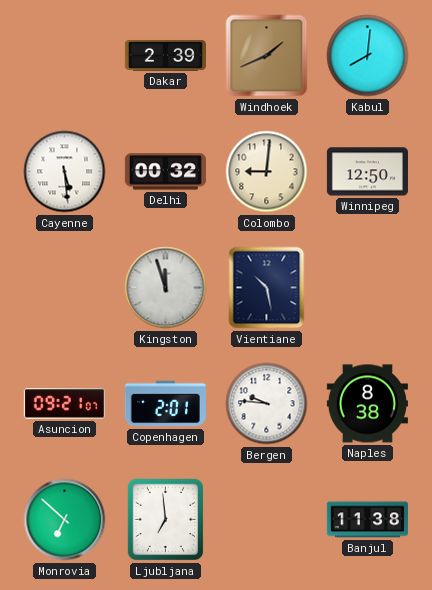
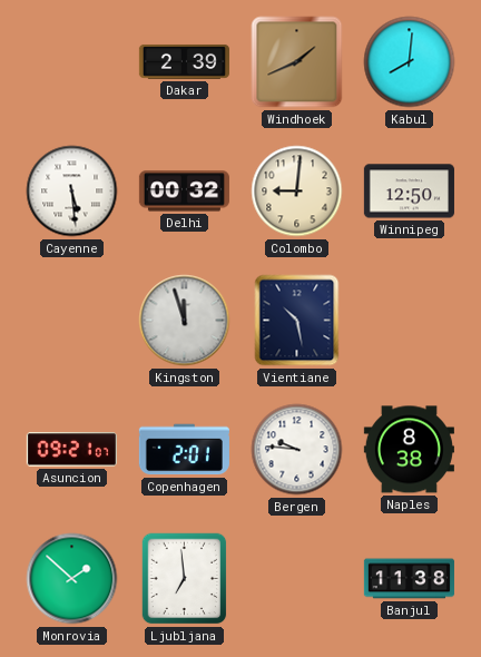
Monrovia: 6:52 -> 1:52
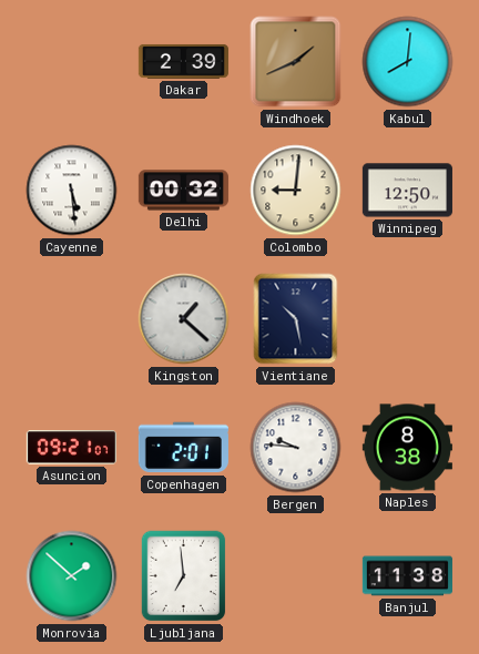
Kingston: 11:57 -> 1:22
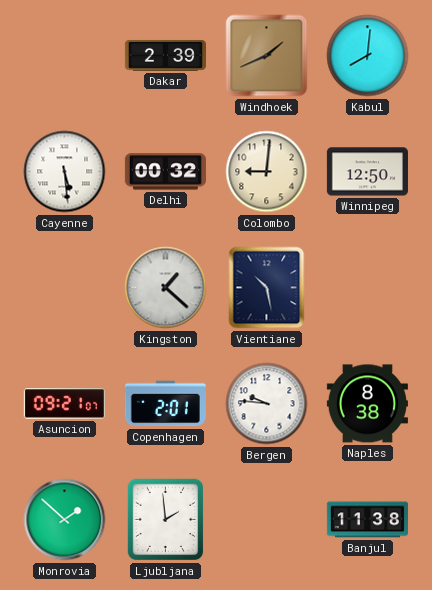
Ljubljana: 6:59 -> 1:59
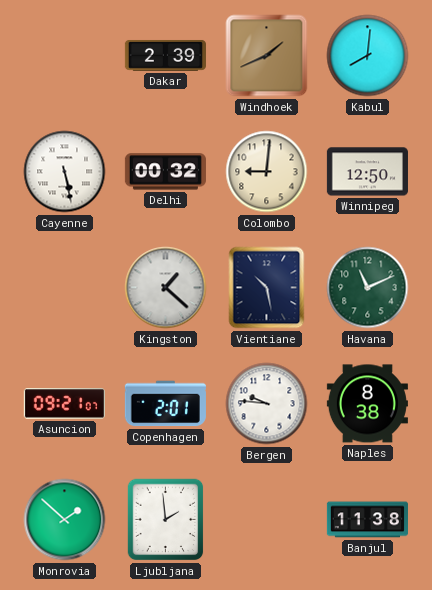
Cayenne: 5:29 -> 5:28
Havana: none -> 11:11
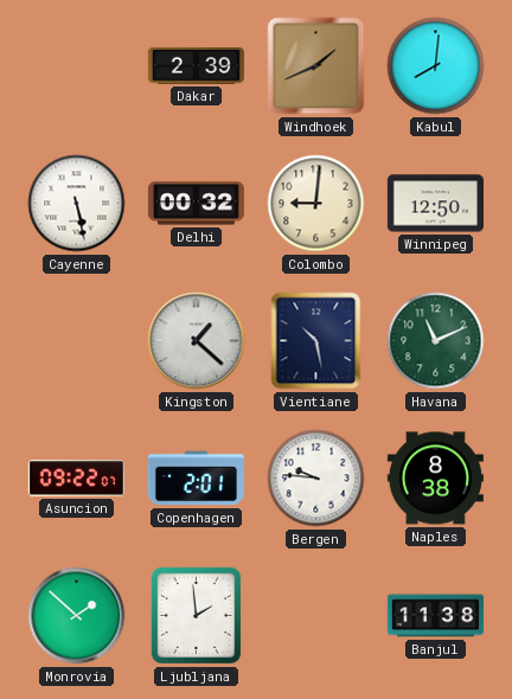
Asuncion: 09:21 -> 09:22
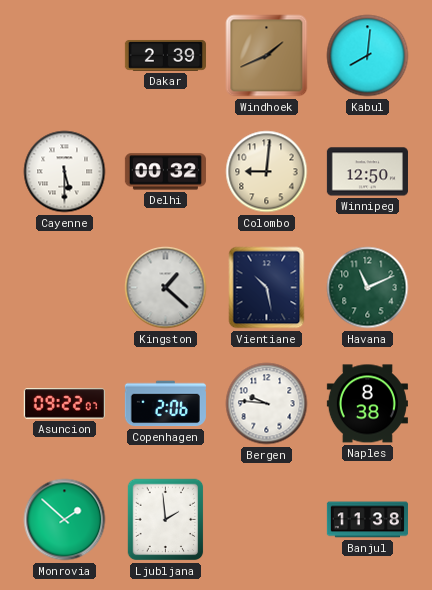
Cayenne: 5:28 -> 5:30
Copenhagen: 2:01 -> 2:06
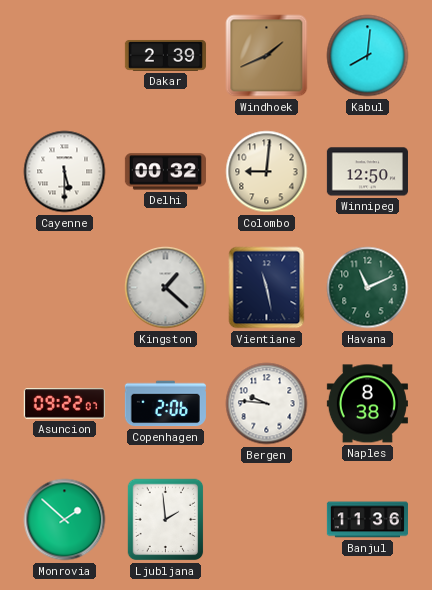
Vientiane: 10:28 -> 11:28
Banjul: 11:38 -> 11:36
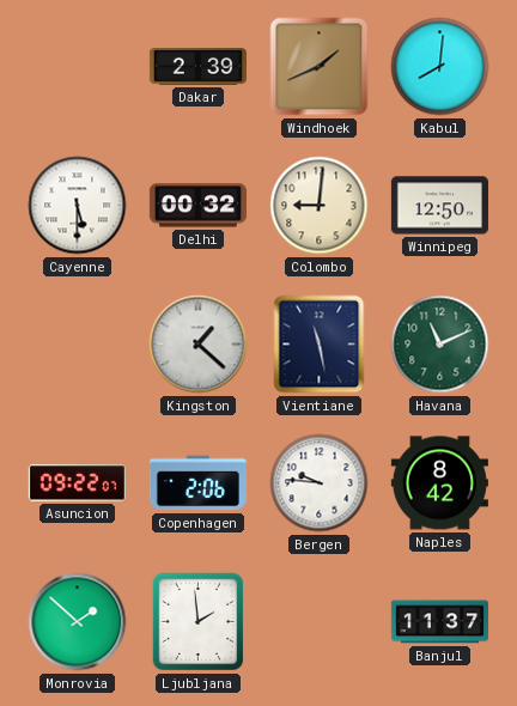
Naples: 8:38 -> 8:42
Banjul: 11:36 -> 11:37
